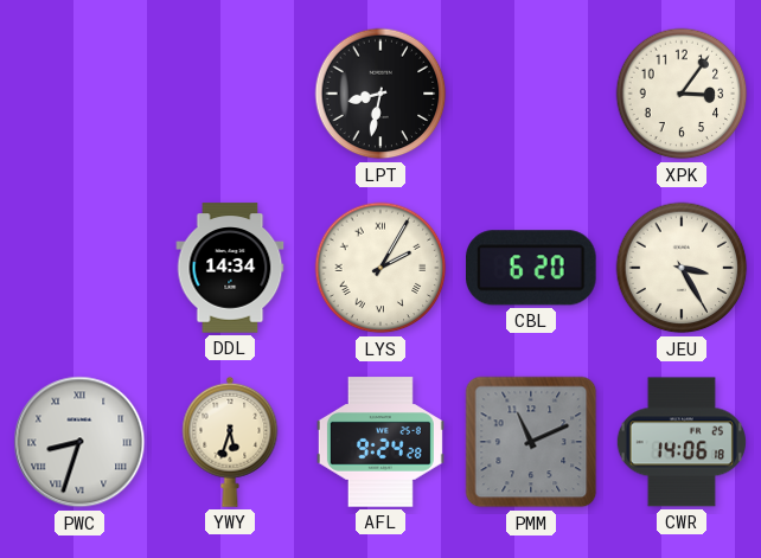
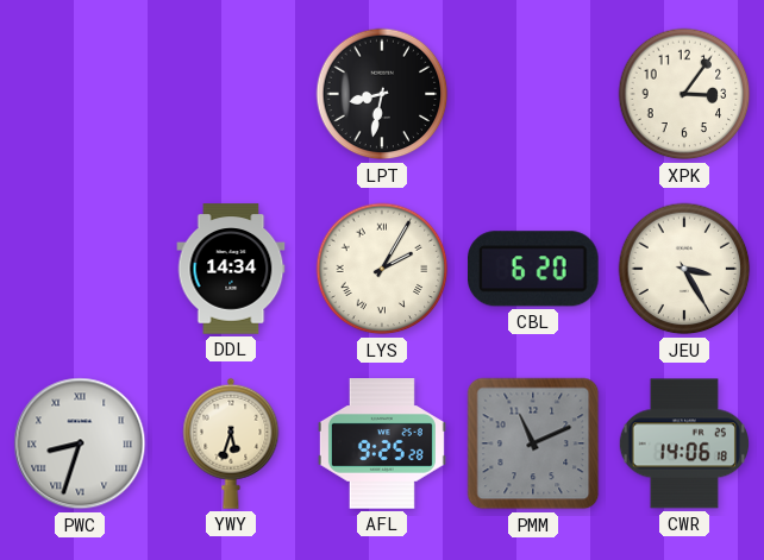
AFL: 9:24 -> 9:25
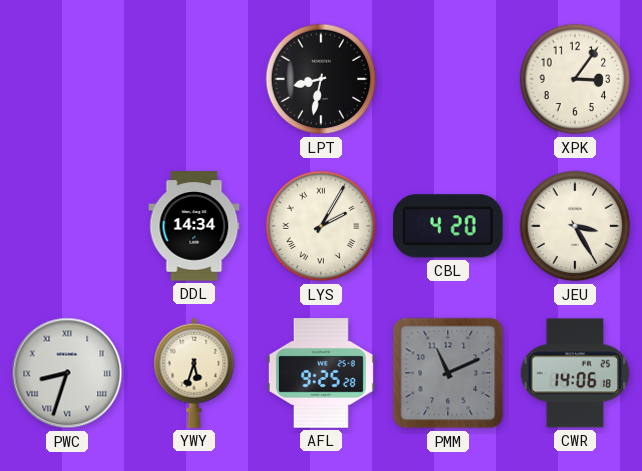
CBL: 6:20 -> 4:20
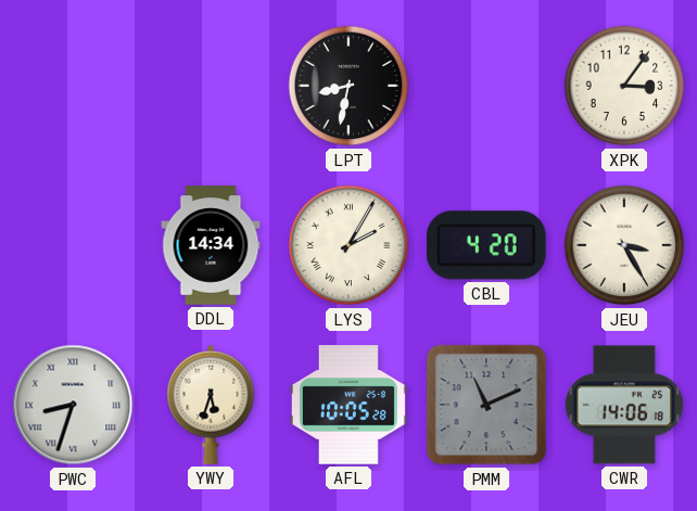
AFL: 9:25 -> 10:05
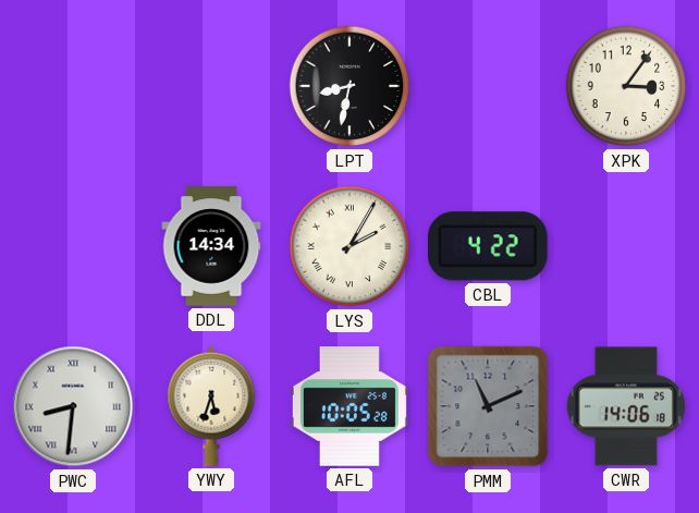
CBL: 4:20 -> 4:22
JEU: 3:25 -> none
PWC: 8:33 -> 8:31
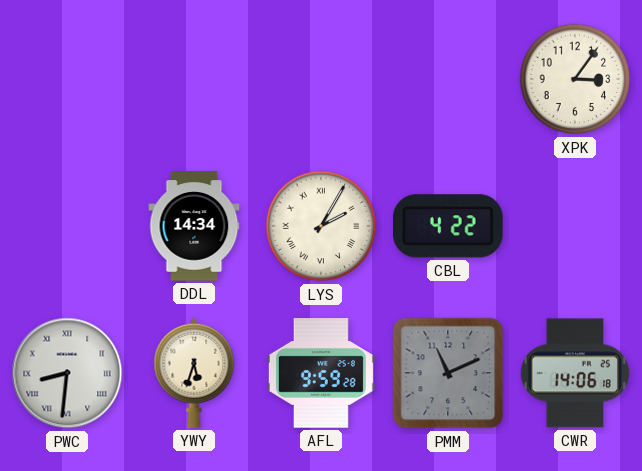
LPT: 8:32 -> none
AFL: 10:05 -> 9:59
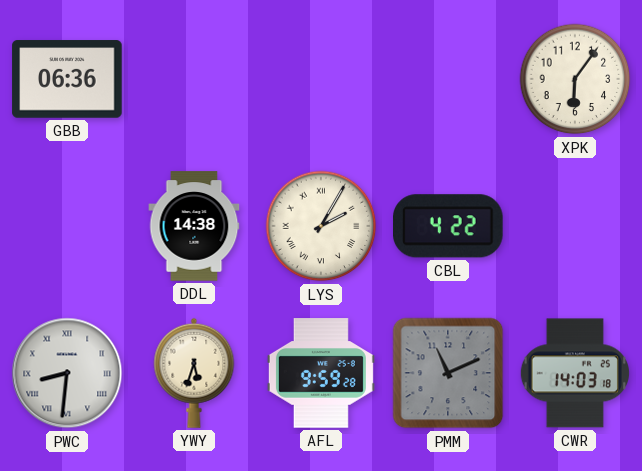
GBB: none -> 06:36
XPK: 3:06 -> 6:06
DDL: 14:34 -> 14:38
CWR: 14:06 -> 14:03
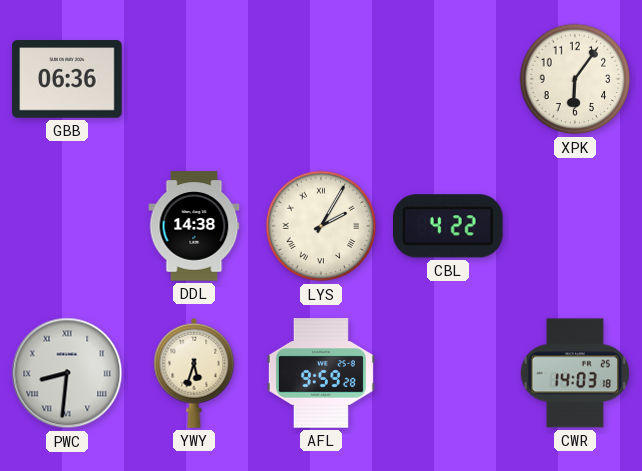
PMM: 11:11 -> none
